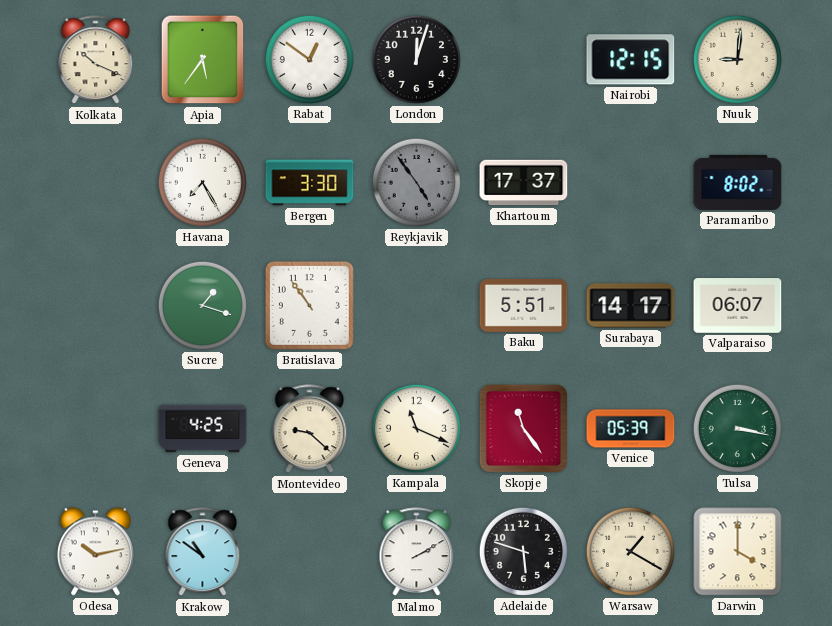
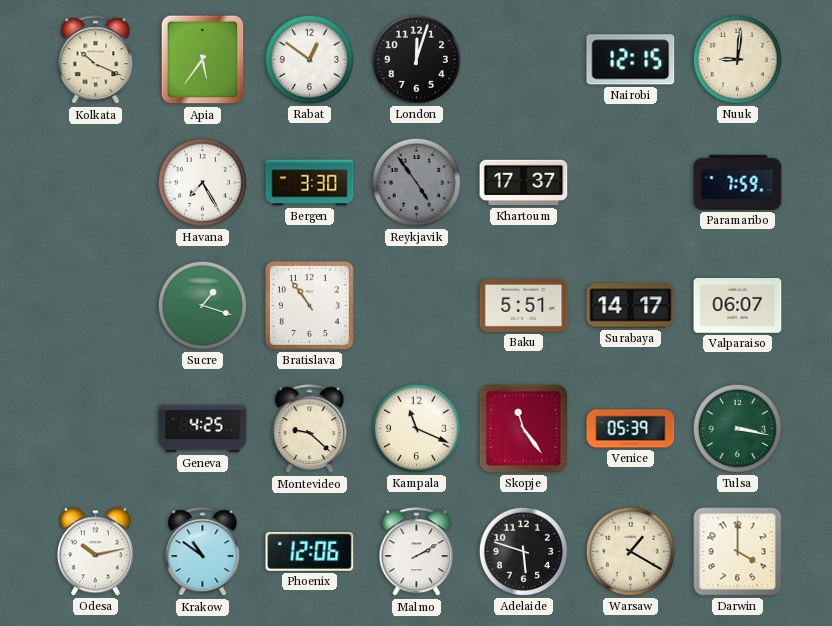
Paramaribo: 8:02 -> 7:59
Phoenix: none -> 12:06
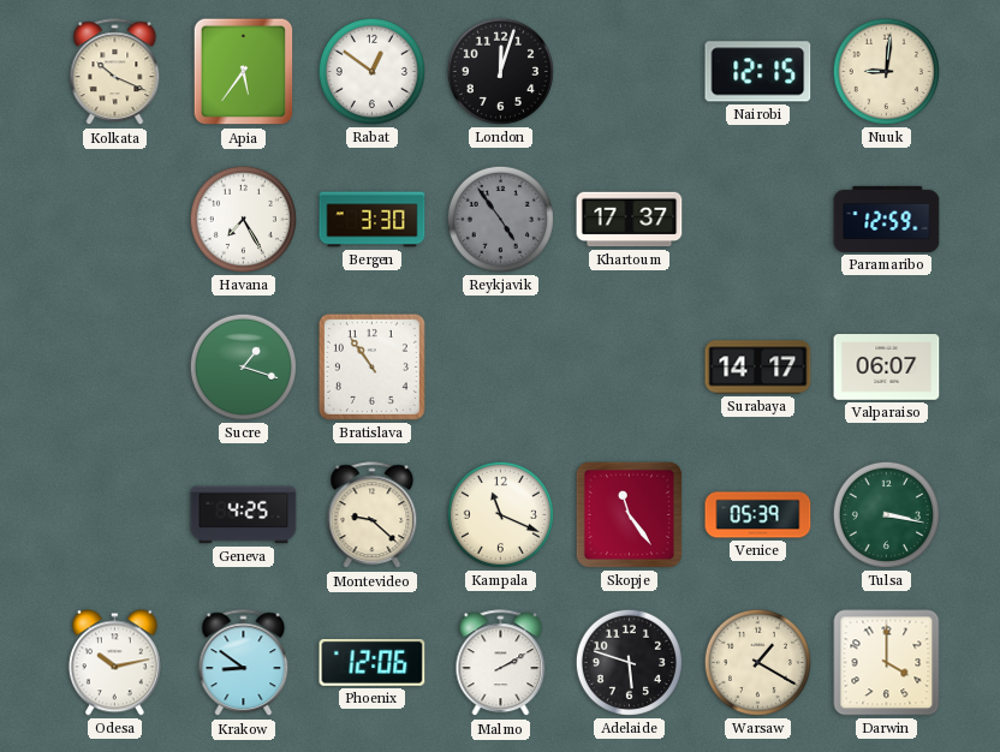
Paramaribo: 7:59 -> 12:59
Baku: 5:51 -> none
Krakow: 10:51 -> 8:51
